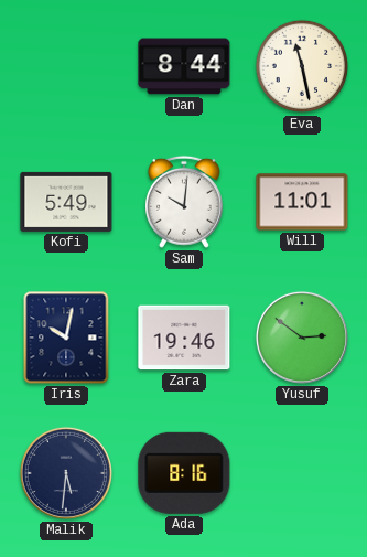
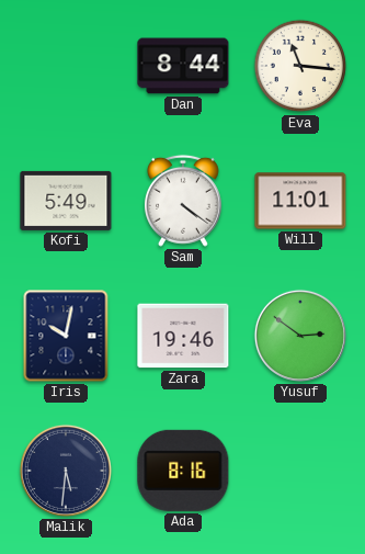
Eva: 11:28 -> 11:16
Sam: 10:01 -> 4:21
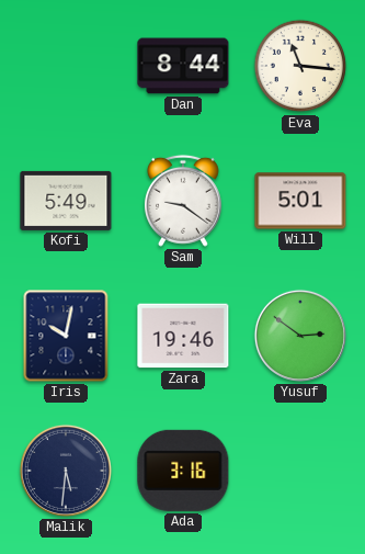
Sam: 4:21 -> 9:21
Will: 11:01 -> 5:01
Ada: 8:16 -> 3:16
